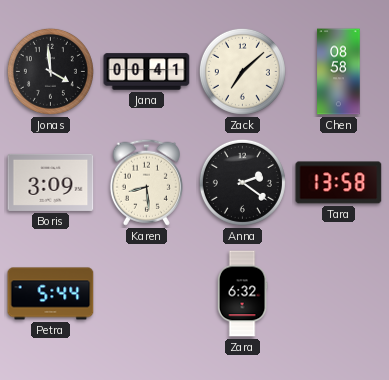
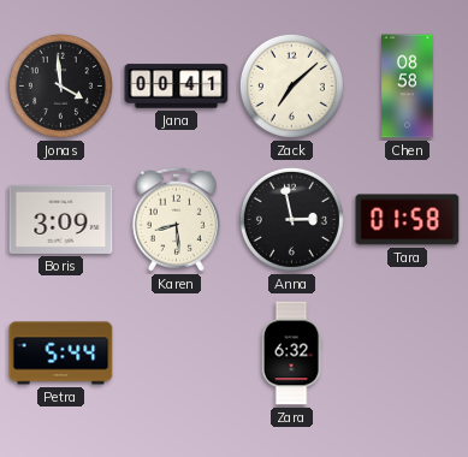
Anna: 2:21 -> 2:58
Tara: 13:58 -> 01:58
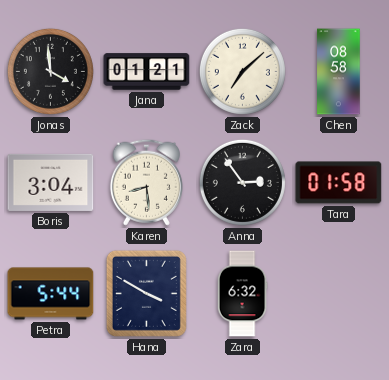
Jana: 00:41 -> 01:21
Boris: 3:09 -> 3:04
Anna: 2:58 -> 2:54
Hana: none -> 3:50
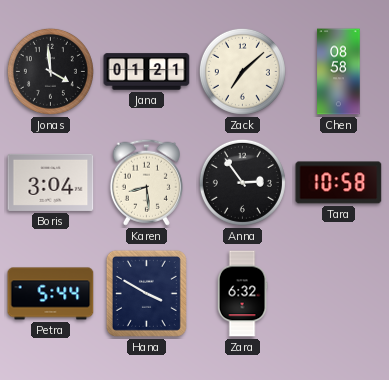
Tara: 01:58 -> 10:58
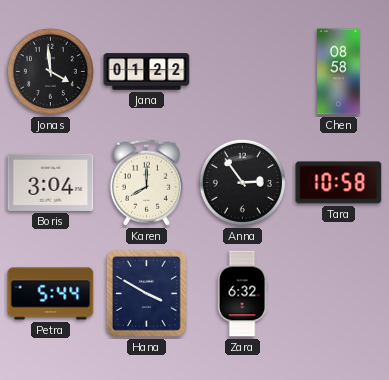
Jana: 01:21 -> 01:22
Zack: 7:08 -> none
Karen: 8:29 -> 8:00
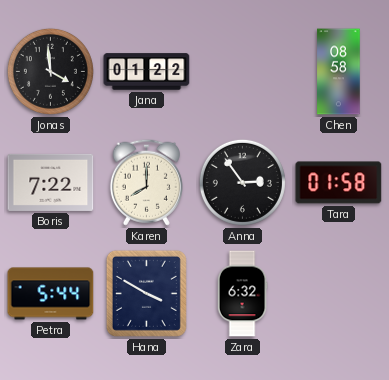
Boris: 3:04 -> 7:22
Tara: 10:58 -> 01:58
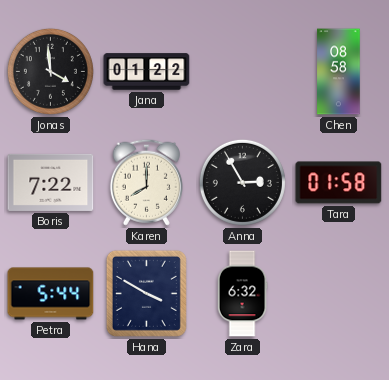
Anna: 2:54 -> 2:55
